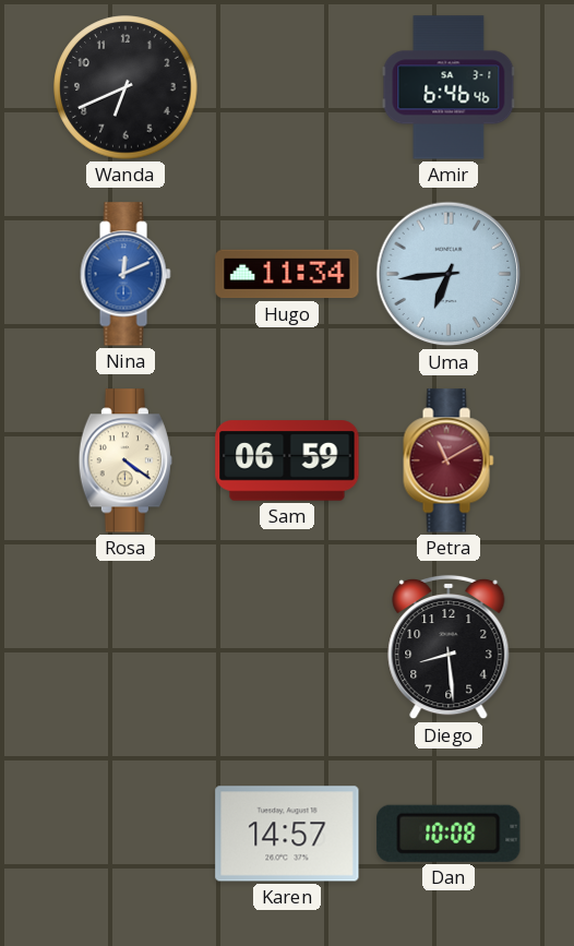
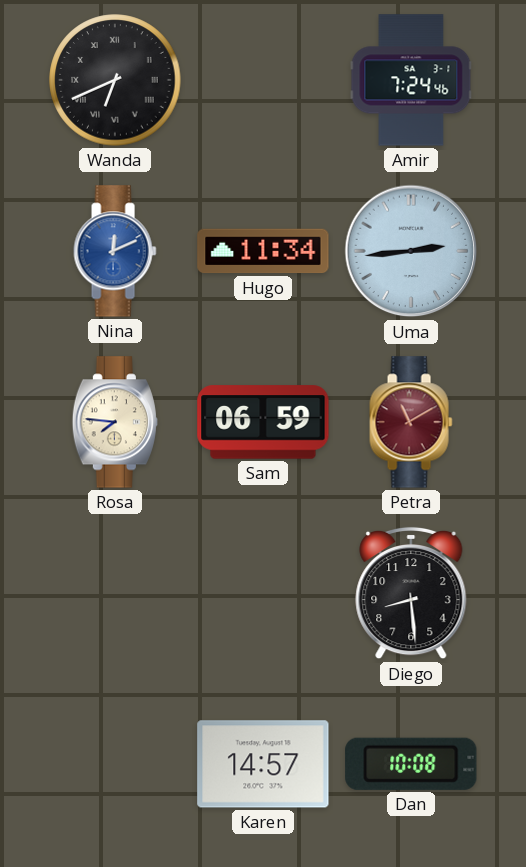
Wanda numerals: Arabic -> Roman
Amir: 6:46 -> 7:24
Uma: 6:44 -> 2:44
Rosa: 4:21 -> 7:46
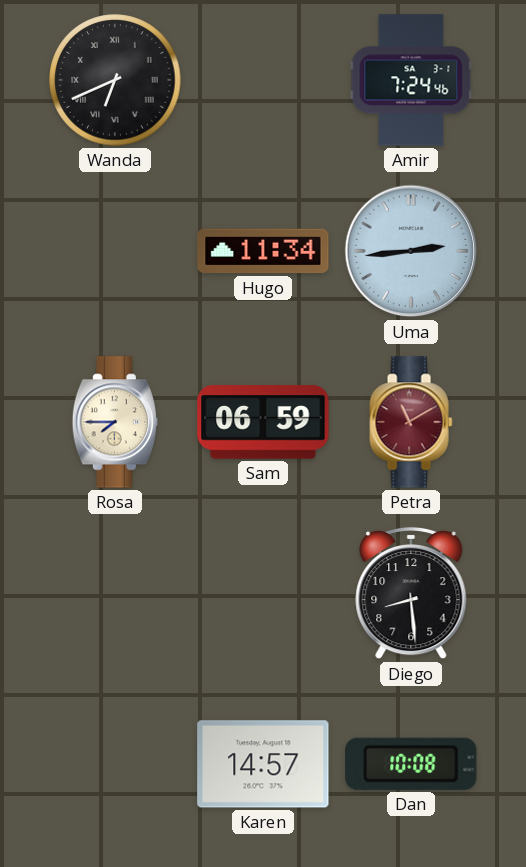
Nina: 12:11 -> none
Rosa: 7:46 -> 7:45
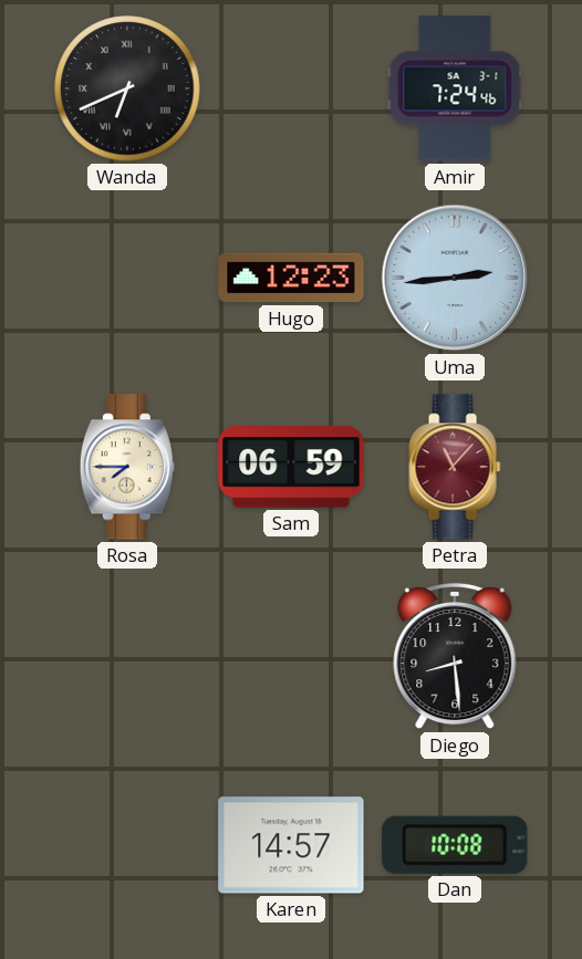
Hugo: 11:34 -> 12:23
Petra: 11:10 -> 11:07
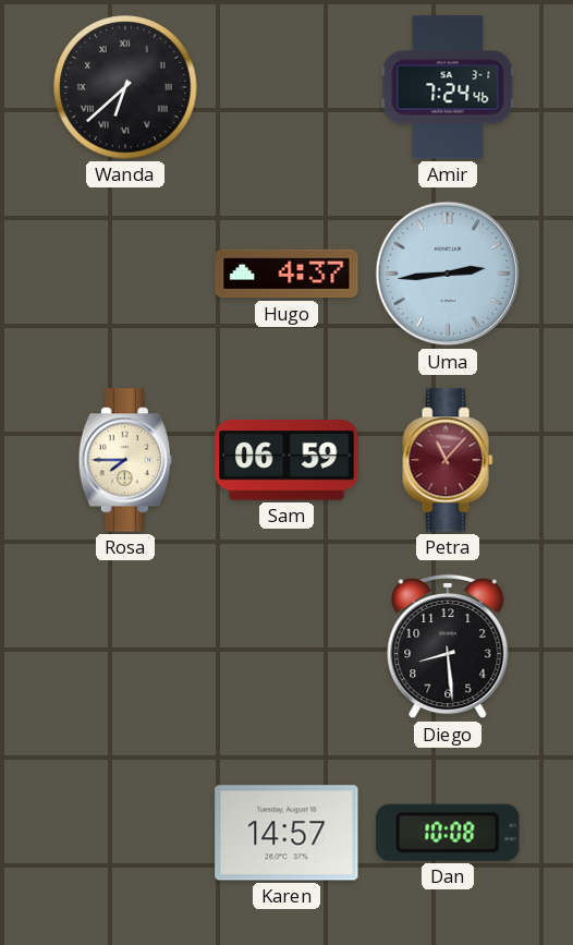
Wanda: 6:41 -> 6:38
Hugo: 12:23 -> 4:37
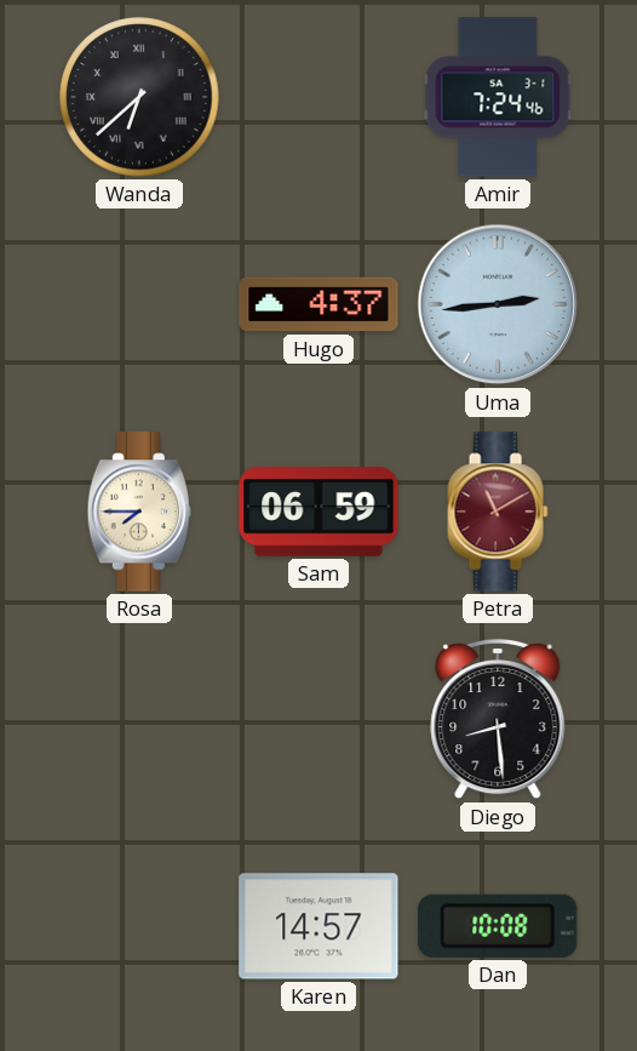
Petra: 11:07 -> 11:10
